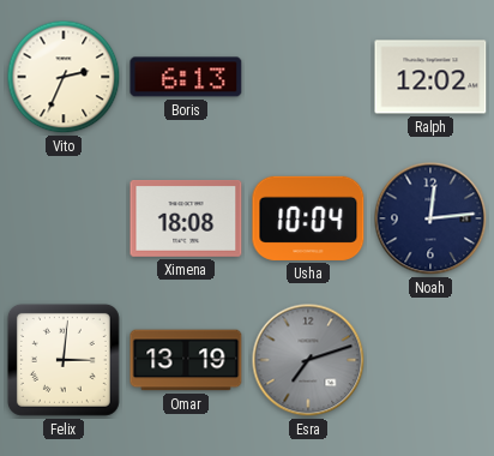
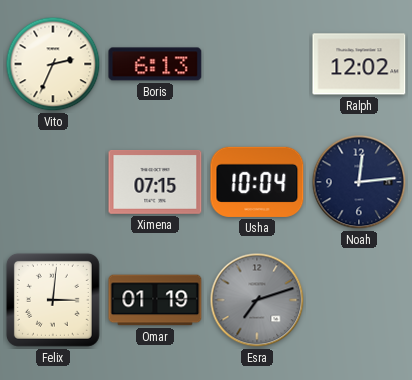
Ximena: 18:08 -> 07:15
Omar: 13:19 -> 01:19
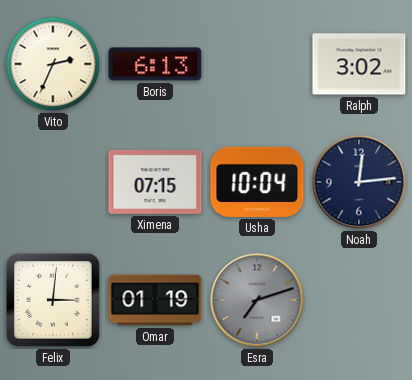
Ralph: 12:02 -> 3:02
